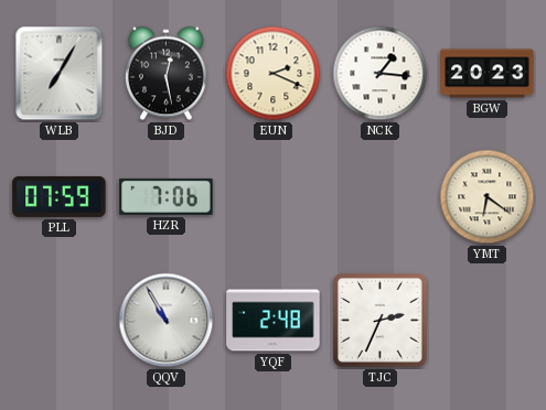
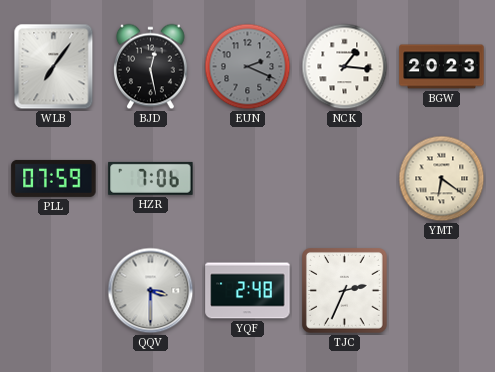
WLB: 7:05 -> 7:06
EUN dial: cream -> grey
QQV: 10:55 -> 3:30
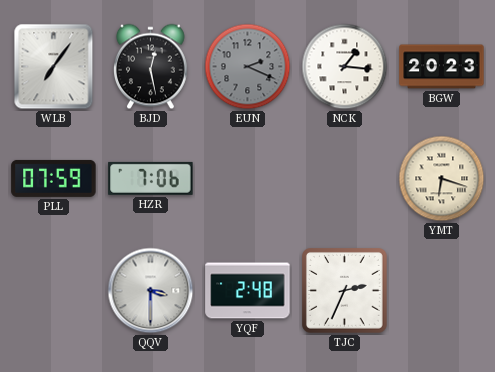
YMT: 6:21 -> 6:18
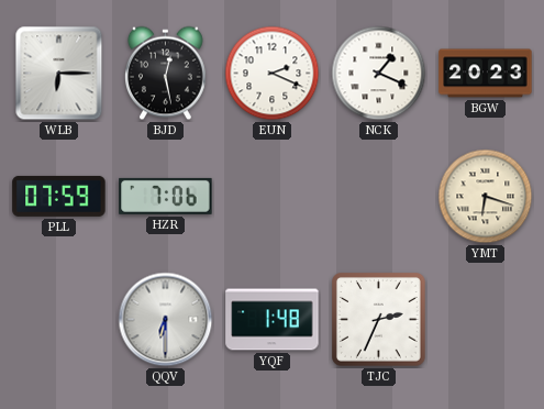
WLB: 7:06 -> 6:15
EUN dial: grey -> white
NCK: 1:16 -> 1:19
QQV: 3:30 -> 6:30
YQF: 2:48 -> 1:48
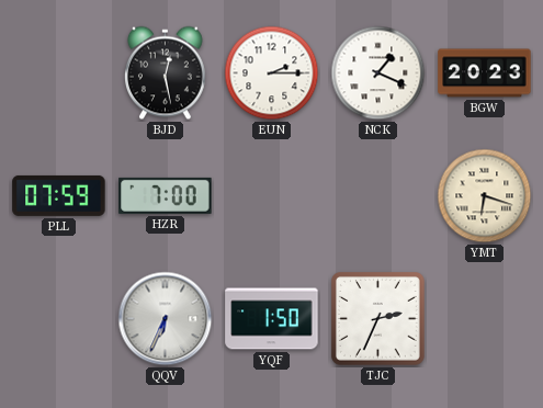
WLB: 6:15 -> none
EUN: 2:19 -> 2:15
HZR: 7:06 -> 7:00
QQV: 6:30 -> 6:34
YQF: 1:48 -> 1:50
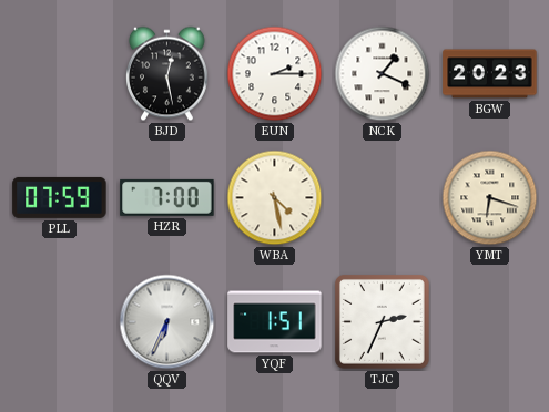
WBA: none -> 4:28
YQF: 1:50 -> 1:51
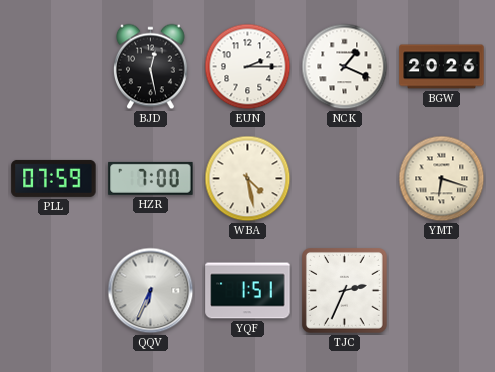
BGW: 20:23 -> 20:26
